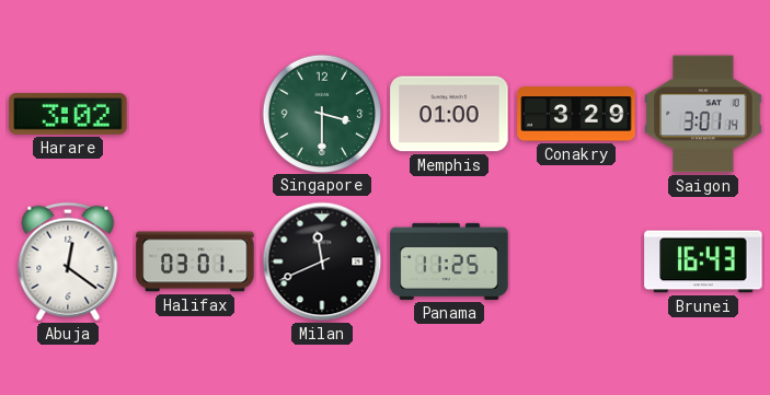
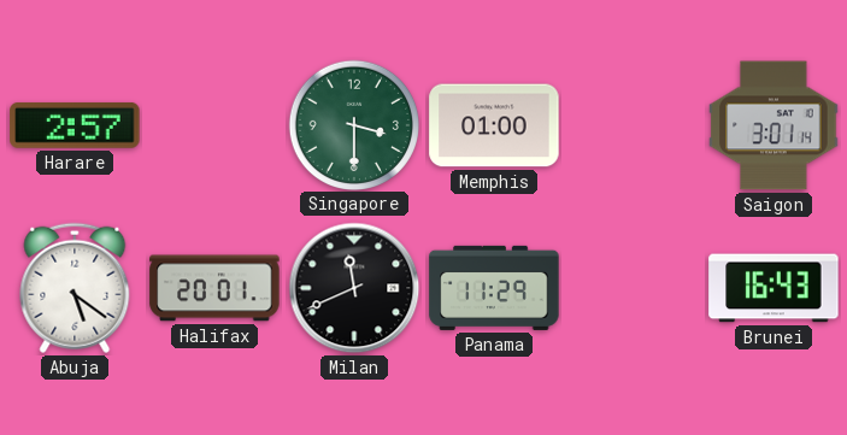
Harare: 3:02 -> 2:57
Conakry: 3:29 -> none
Abuja: 12:21 -> 5:21
Halifax: 03:01 -> 20:01
Panama: 11:25 -> 11:29
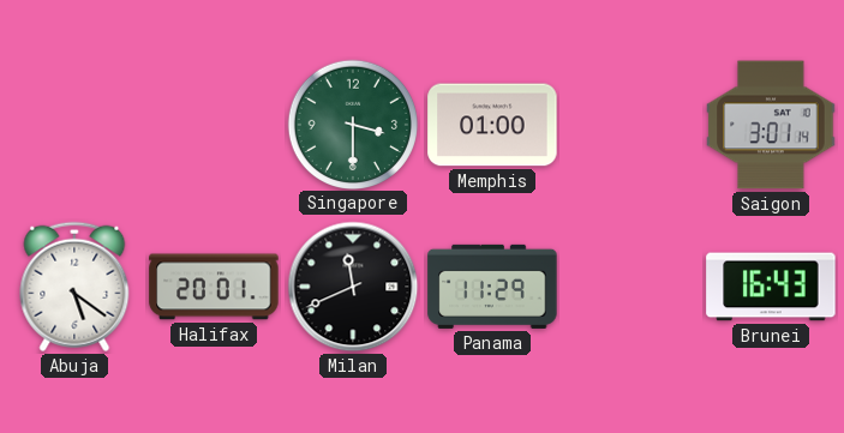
Harare: 2:57 -> none
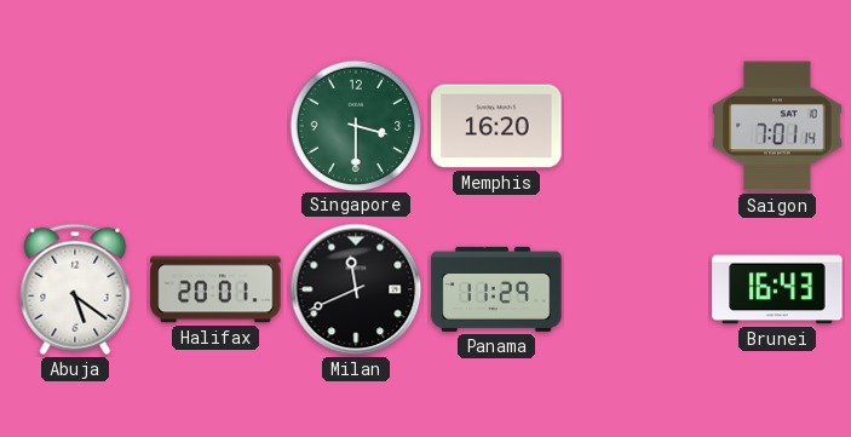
Memphis: 01:00 -> 16:20
Saigon: 3:01 -> 7:01
